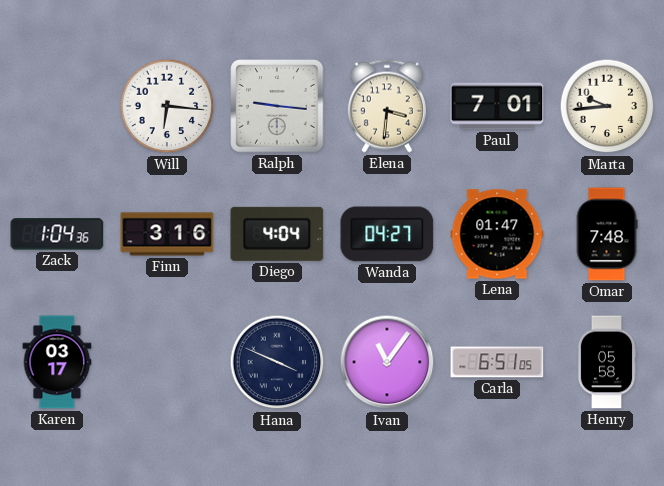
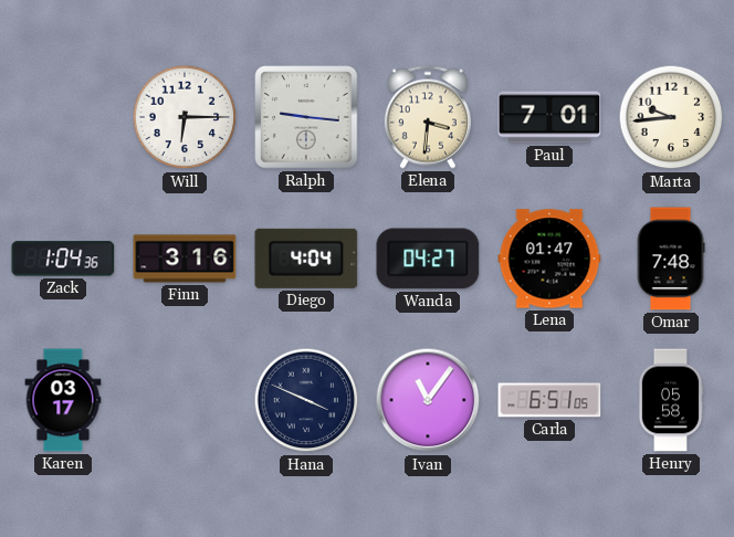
Will: 6:16 -> 6:15
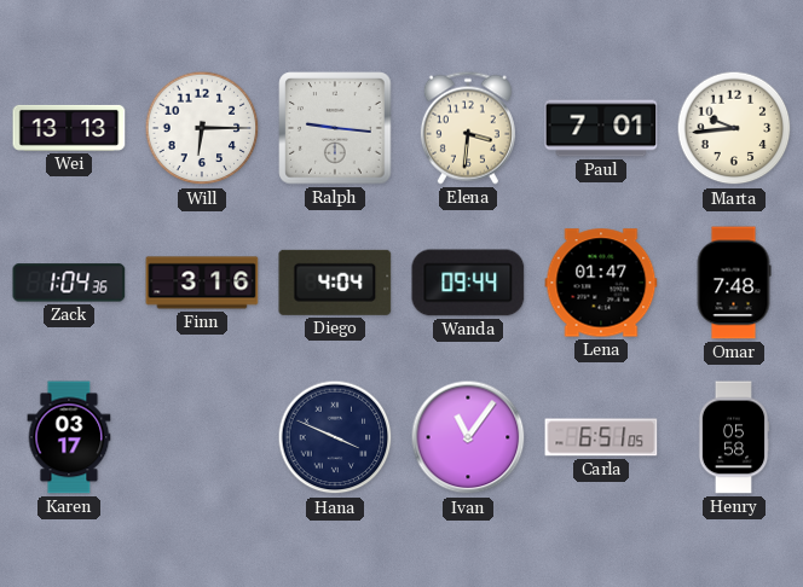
Wei: none -> 13:13
Wanda: 04:27 -> 09:44
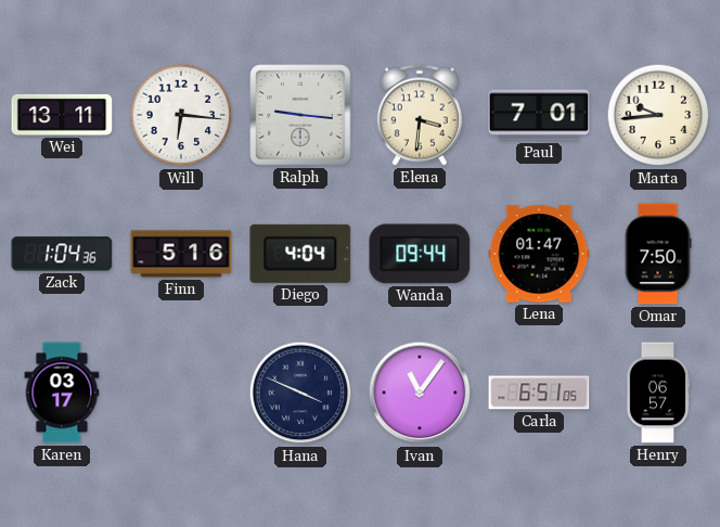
Wei: 13:13 -> 13:11
Will: 6:15 -> 6:16
Finn: 3:16 -> 5:16
Omar: 7:48 -> 7:50
Henry: 05:58 -> 06:57
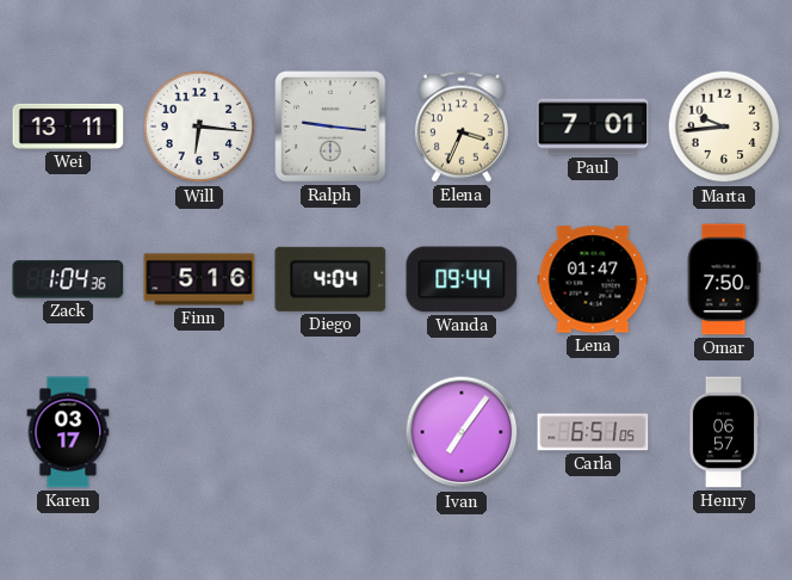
Elena: 3:31 -> 3:34
Hana: 3:49 -> none
Ivan: 11:06 -> 7:06
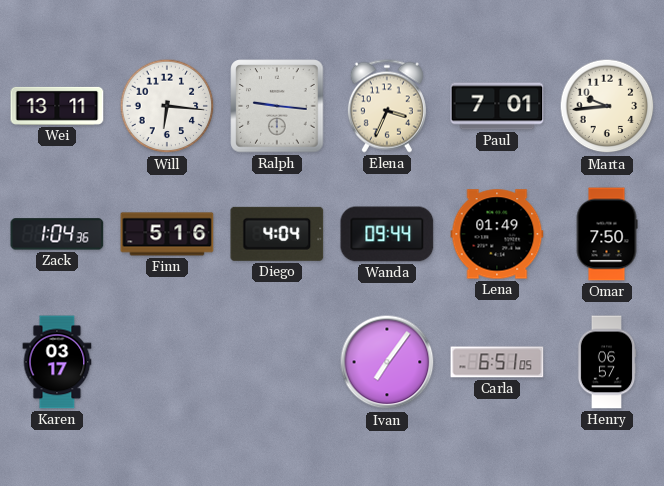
Lena: 01:47 -> 01:49
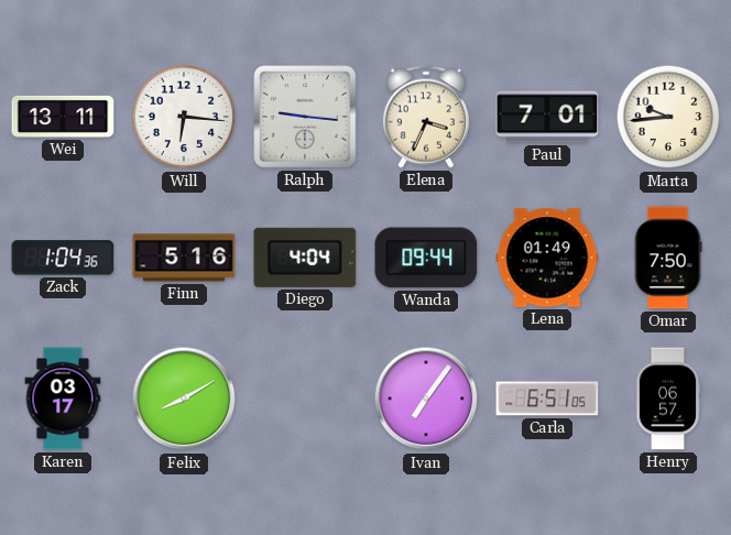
Felix: none -> 8:10
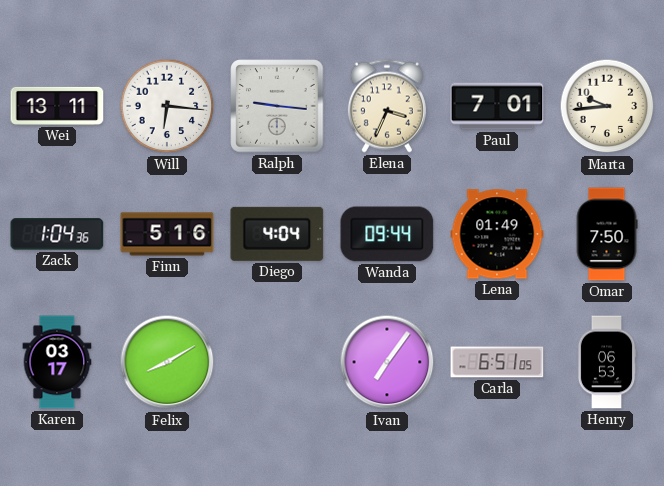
Henry: 06:57 -> 06:53
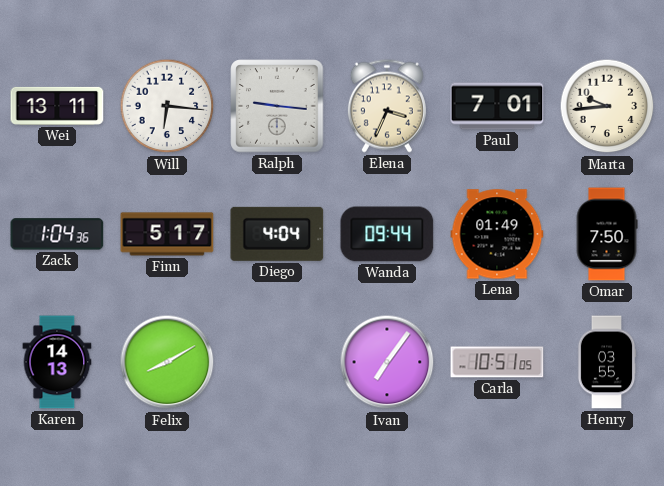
Finn: 5:16 -> 5:17
Karen: 03:17 -> 14:13
Carla: 6:51 -> 10:51
Henry: 06:53 -> 03:55
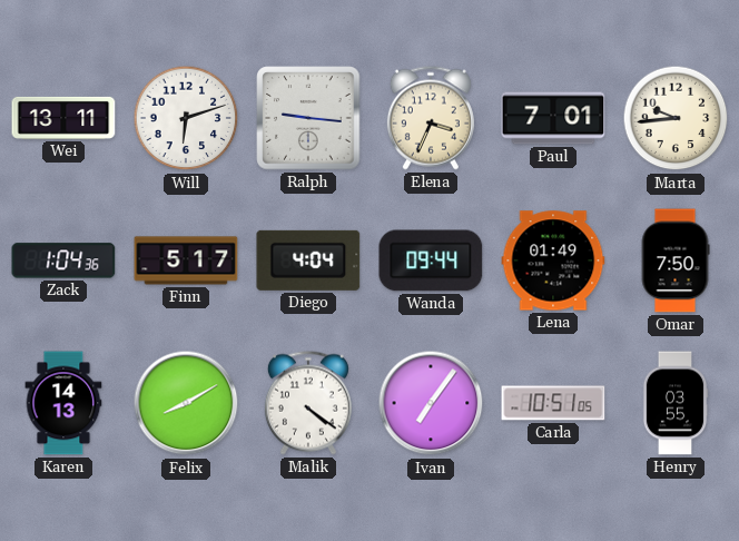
Will: 6:16 -> 6:12
Malik: none -> 4:21
